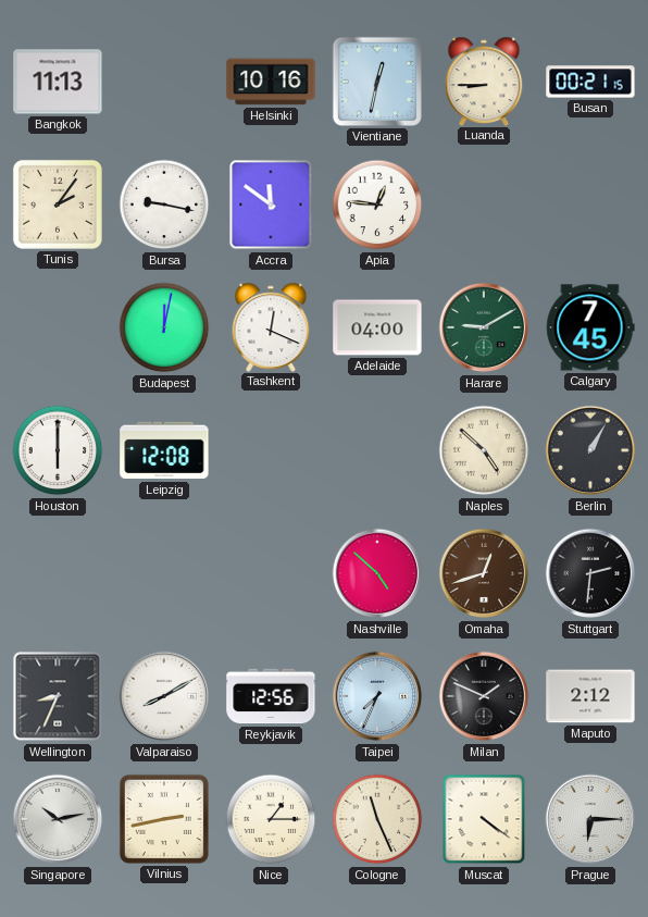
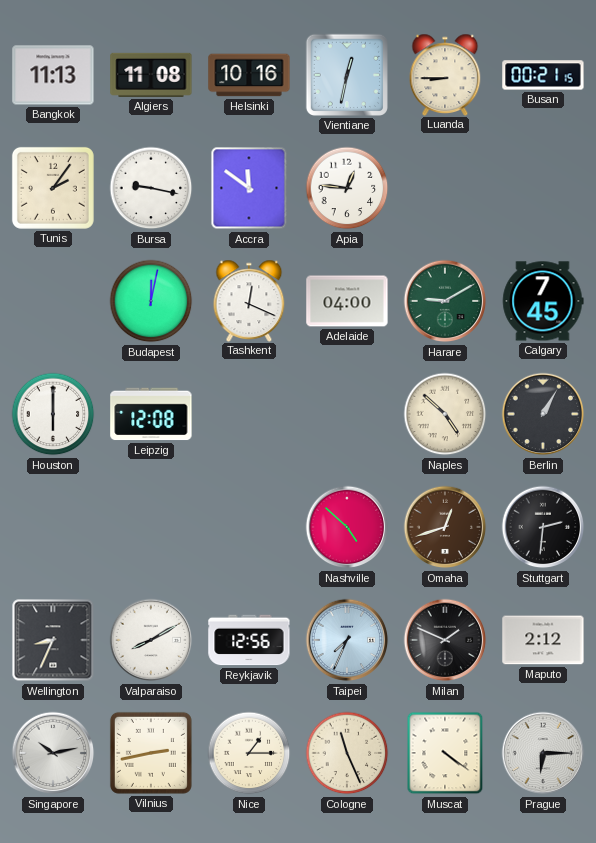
Algiers: none -> 11:08
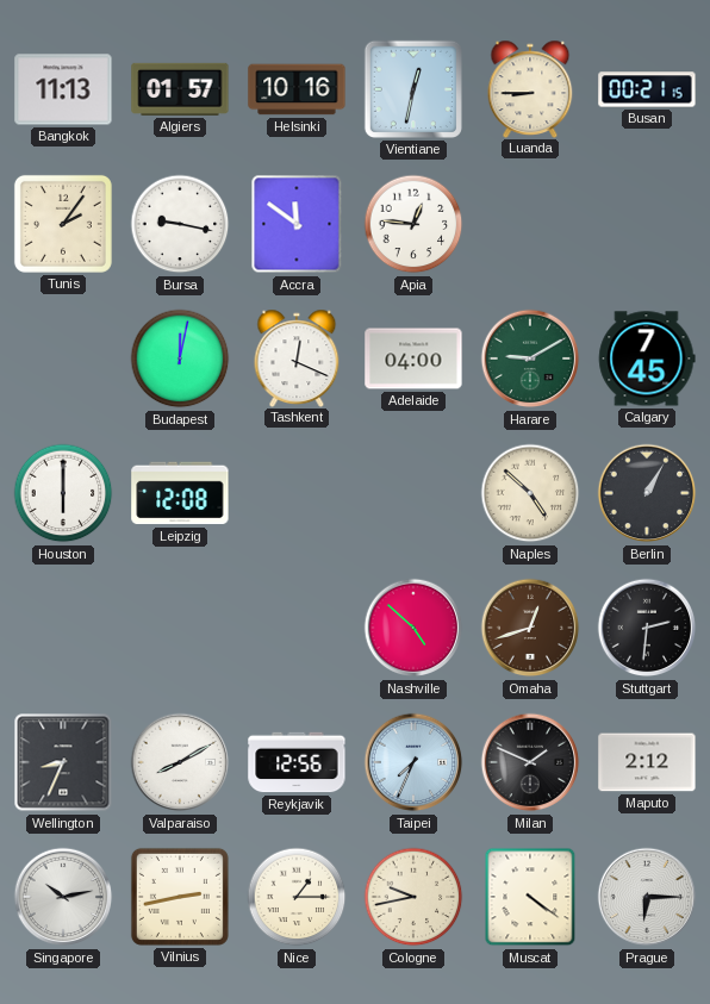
Algiers: 11:08 -> 01:57
Cologne: 11:26 -> 9:43
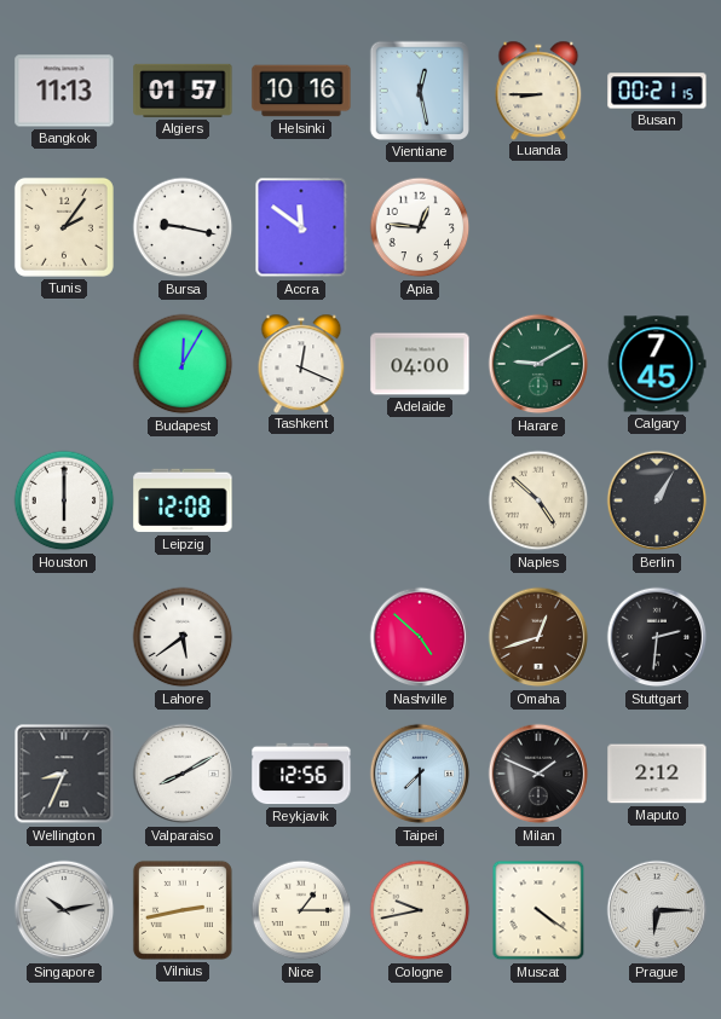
Vientiane: 12:32 -> 12:28
Budapest: 12:02 -> 12:05
Lahore: none -> 5:39
Taipei: 7:34 -> 7:30
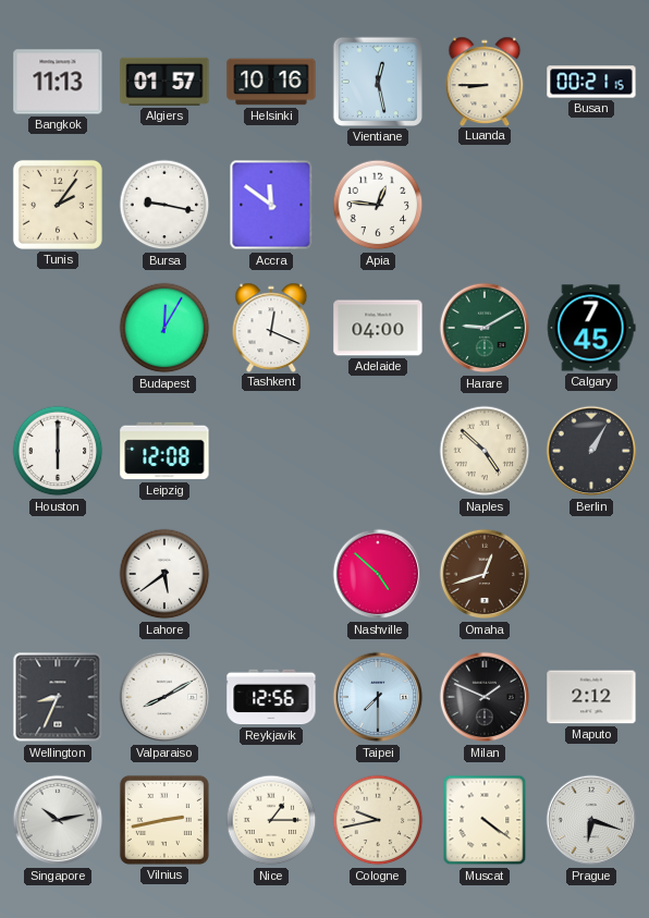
Stuttgart: 2:31 -> none
Prague: 6:15 -> 6:18
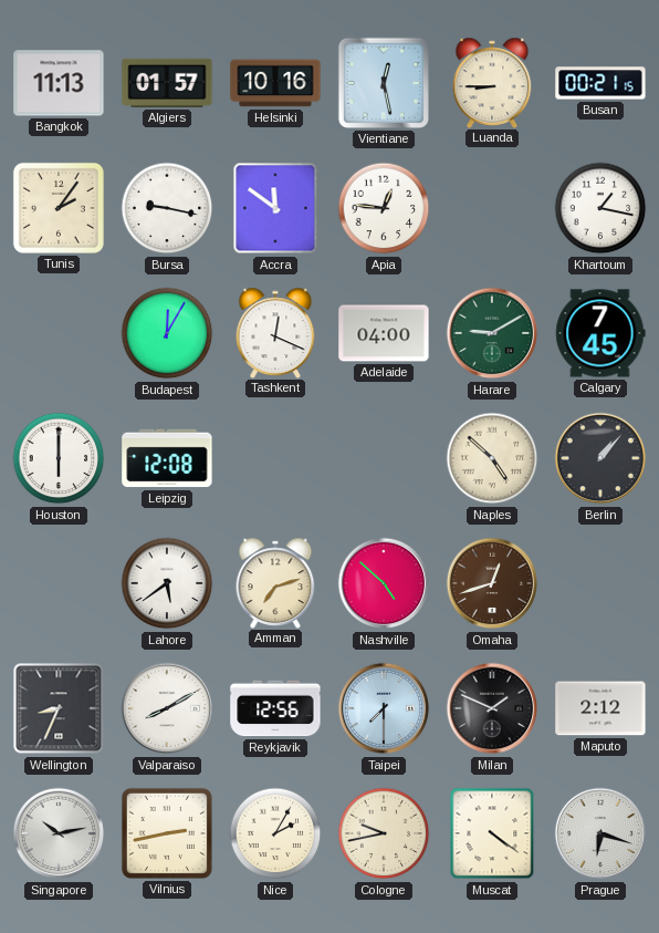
Khartoum: none -> 1:17
Berlin: 1:05 -> 1:07
Amman: none -> 7:12
Nice: 1:15 -> 2:05
